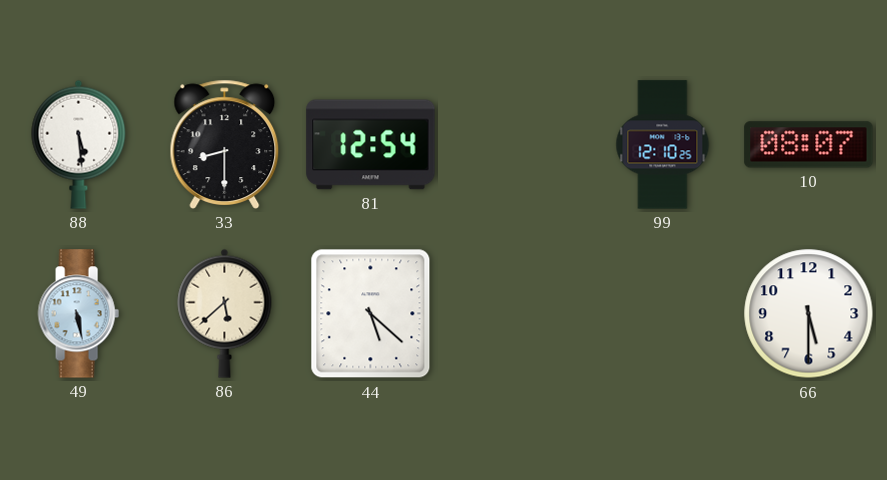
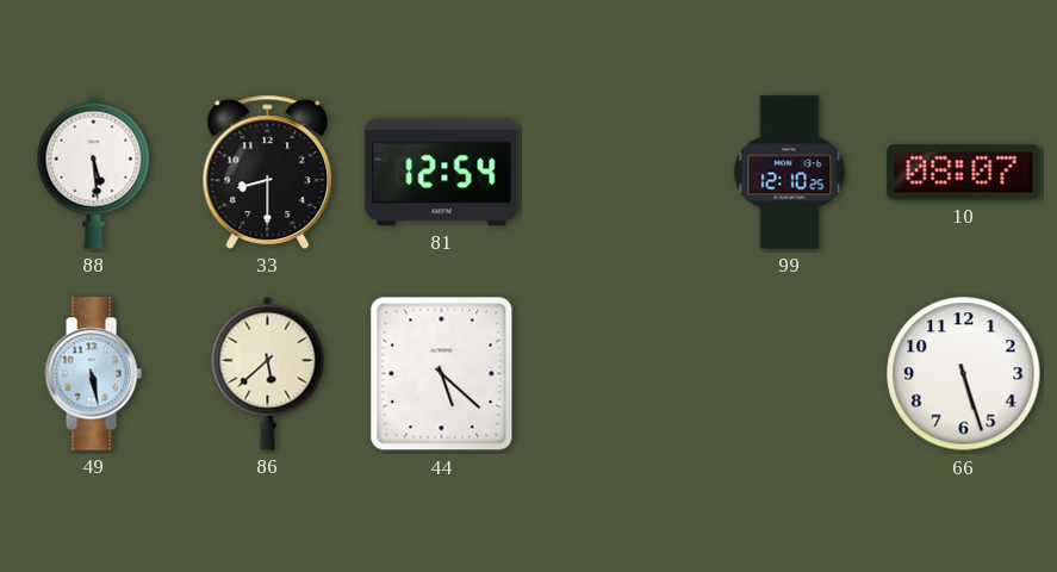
66: 5:30 -> 5:27
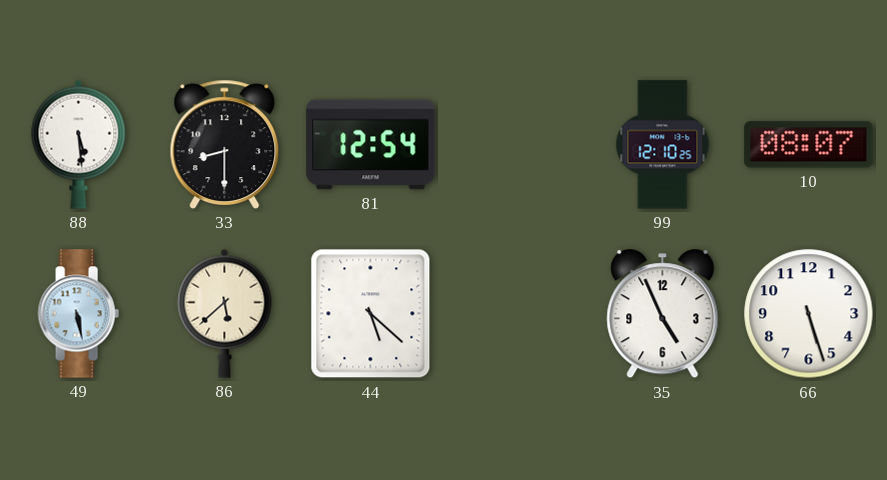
35: none -> 4:56
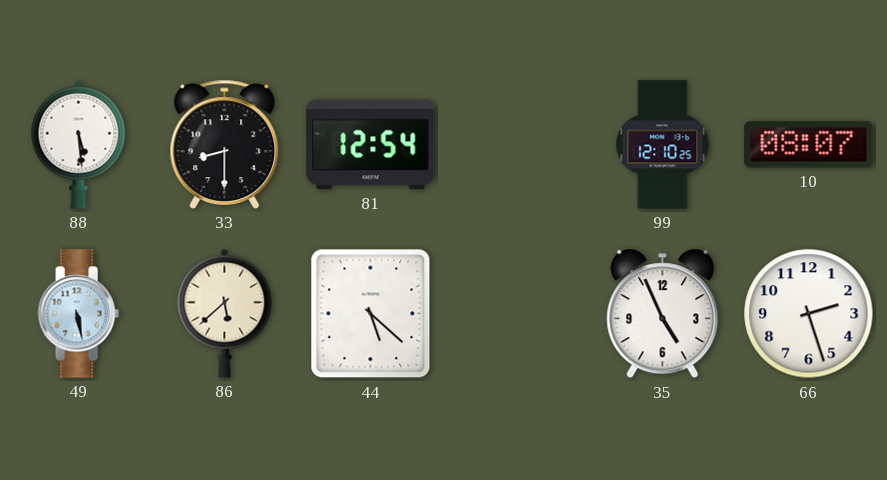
66: 5:27 -> 2:27
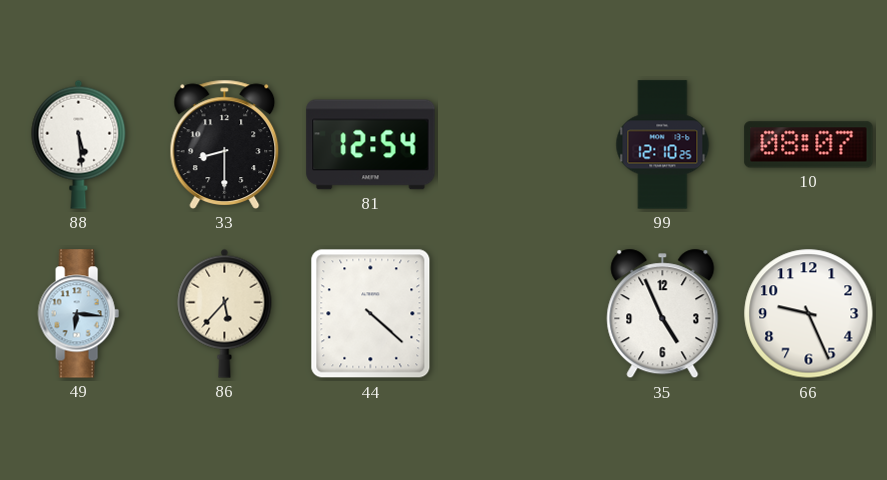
49: 5:28 -> 6:16
86: 5:38 -> 5:37
44: 5:22 -> 4:22
66: 2:27 -> 9:26
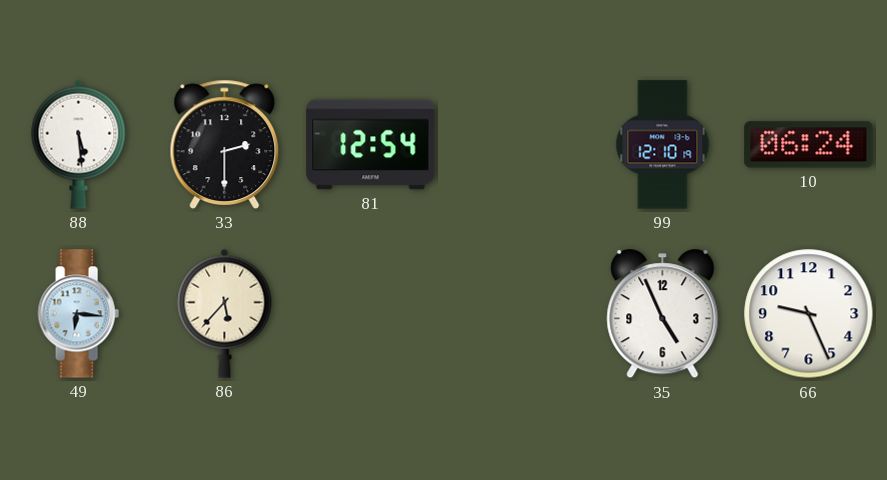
33: 8:30 -> 2:30
99: 12:10:25 -> 12:10:19
10: 08:07 -> 06:24
44: 4:22 -> none
